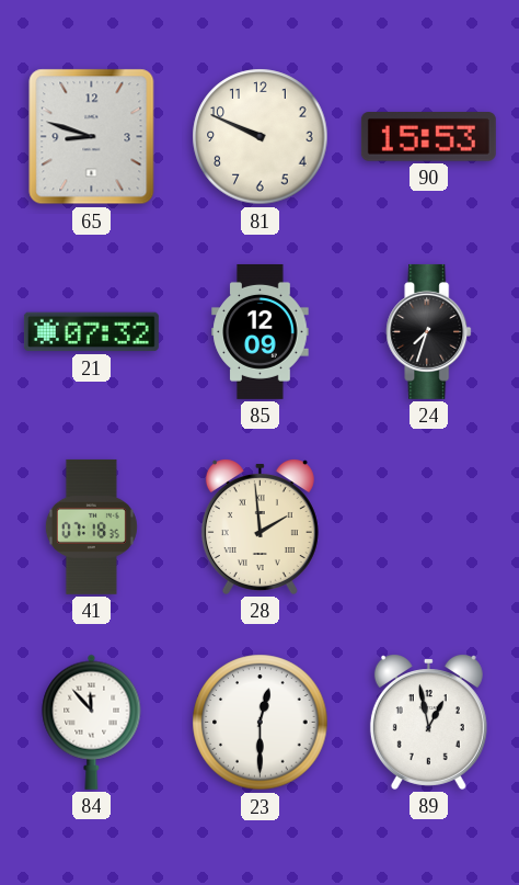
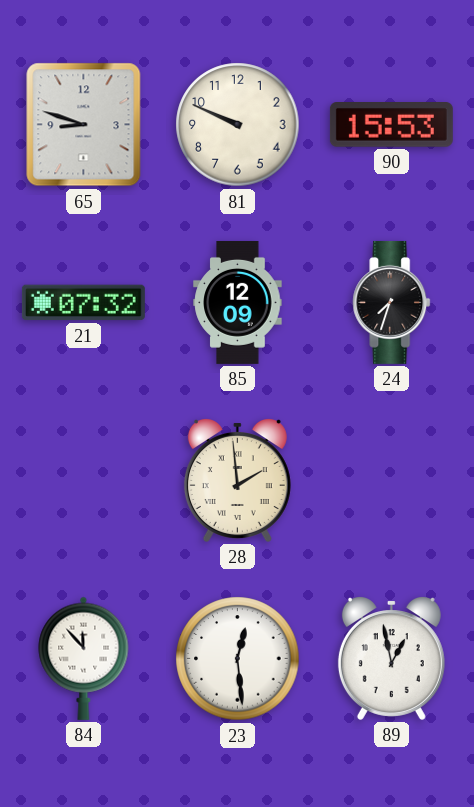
41: 07:18 -> none
23: 12:30 -> 12:29
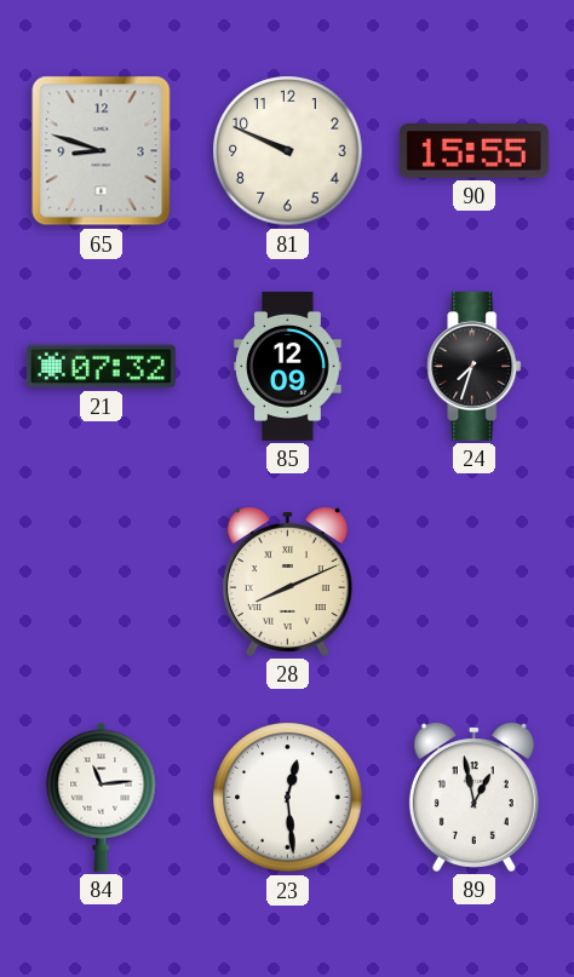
90: 15:53 -> 15:55
28: 1:59 -> 8:11
84: 11:53 -> 11:14
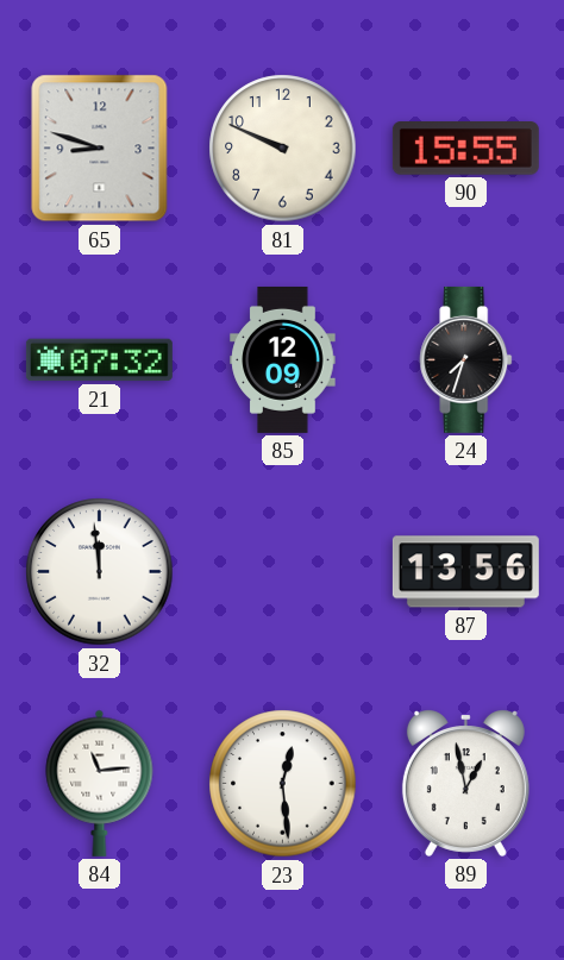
32: none -> 11:59
28: 8:11 -> none
87: none -> 13:56
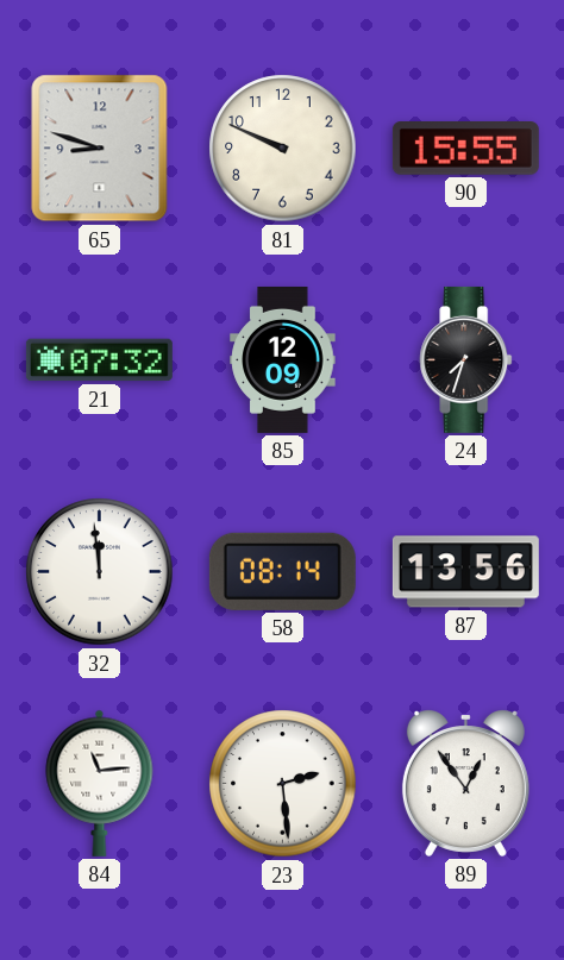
58: none -> 08:14
23: 12:29 -> 2:29
89: 12:58 -> 12:54
